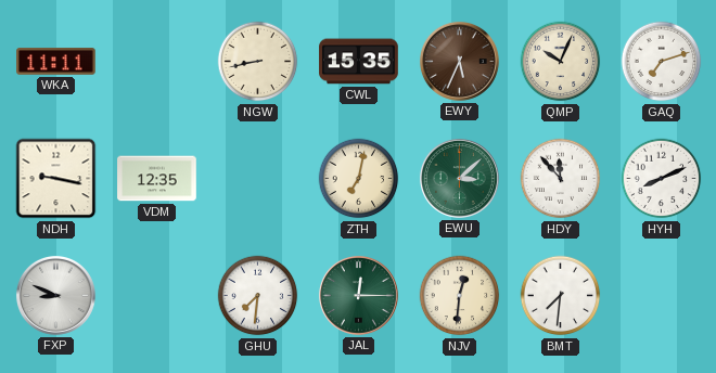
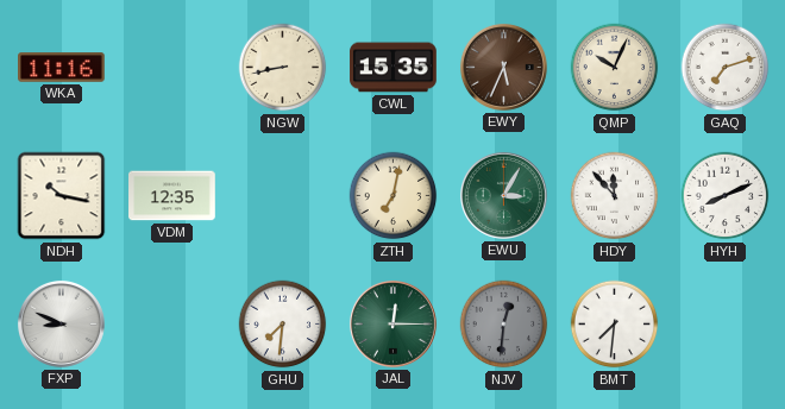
WKA: 11:11 -> 11:16
NDH: 9:17 -> 10:17
EWU: 3:08 -> 3:05
NJV dial: cream -> grey
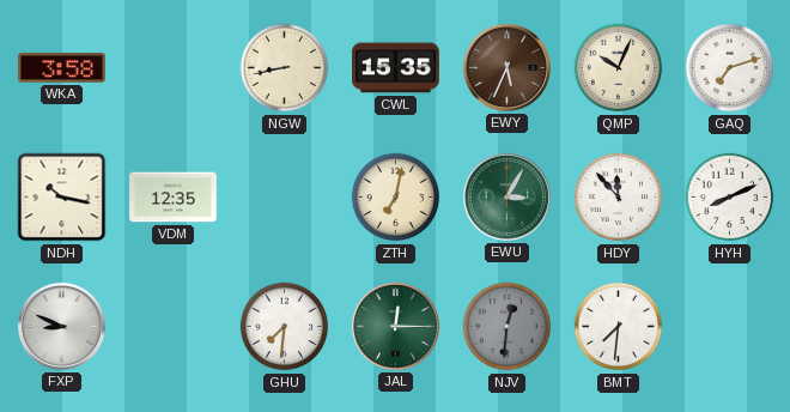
WKA: 11:16 -> 3:58
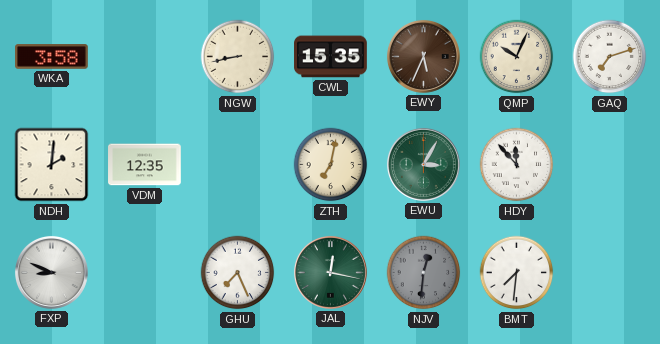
NDH: 10:17 -> 2:01
HYH: 8:11 -> none
GHU: 7:31 -> 7:26
JAL: 12:15 -> 12:17
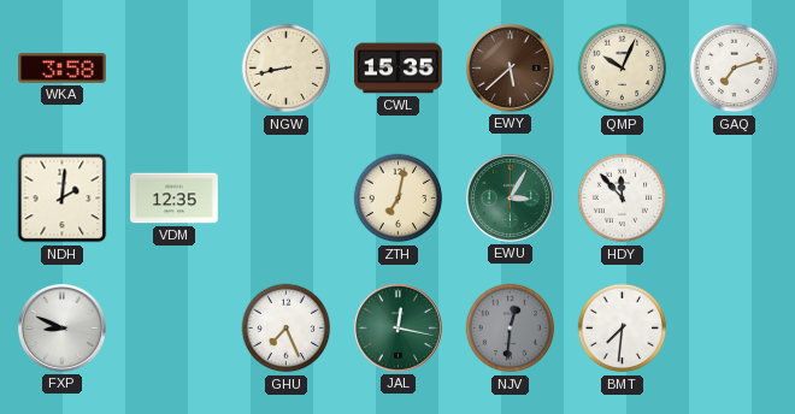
EWY: 5:34 -> 5:38
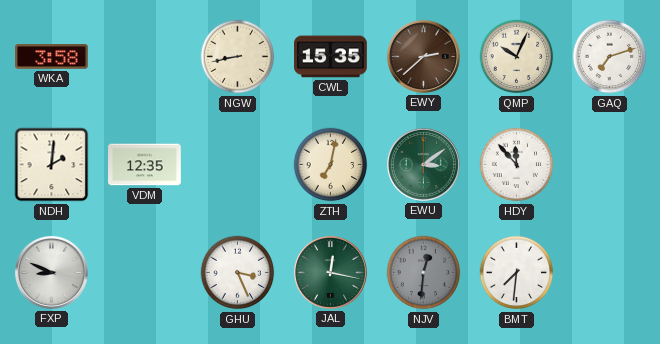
EWY: 5:38 -> 2:38
EWU: 3:05 -> 3:09
GHU: 7:26 -> 3:26
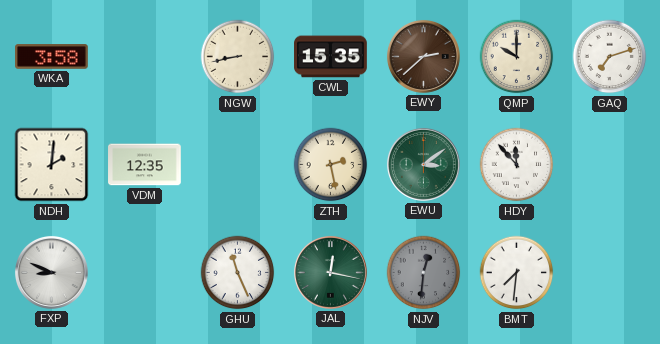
QMP: 10:04 -> 10:00
ZTH: 7:02 -> 2:28
GHU: 3:26 -> 11:26
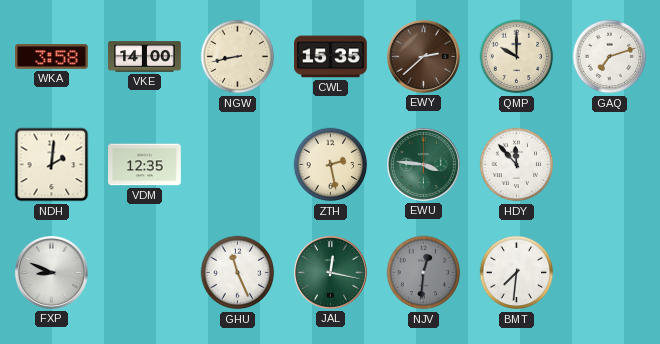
VKE: none -> 14:00
EWU: 3:09 -> 3:46
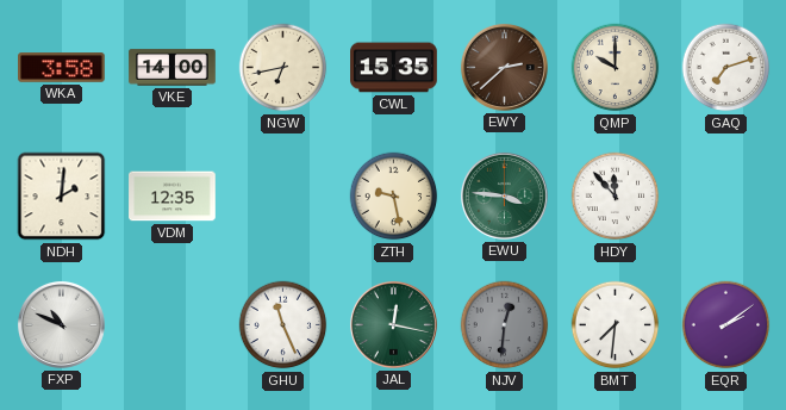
NGW: 8:43 -> 6:43
ZTH: 2:28 -> 9:28
FXP: 8:49 -> 10:49
EQR: none -> 2:09
